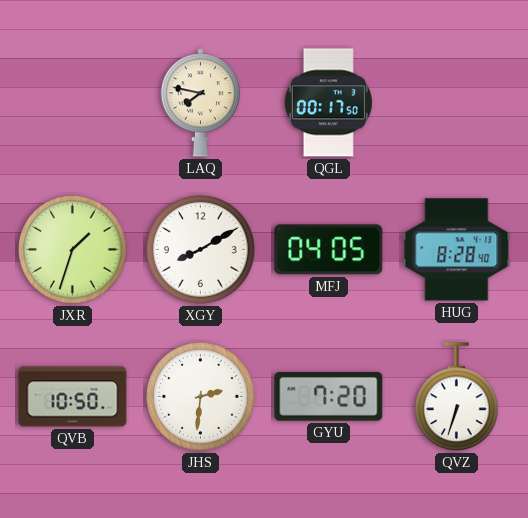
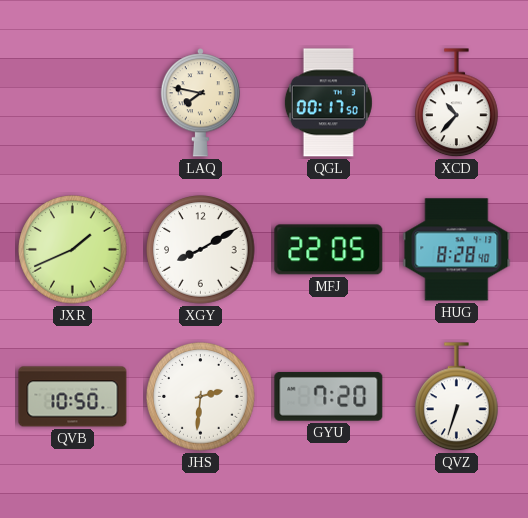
XCD: none -> 10:37
JXR: 1:33 -> 1:41
MFJ: 04:05 -> 22:05
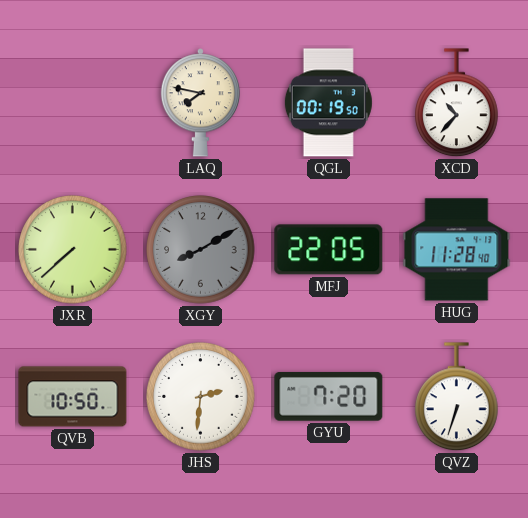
QGL: 00:17 -> 00:19
JXR: 1:41 -> 7:38
XGY dial: white -> grey
HUG: 8:28 -> 11:28
